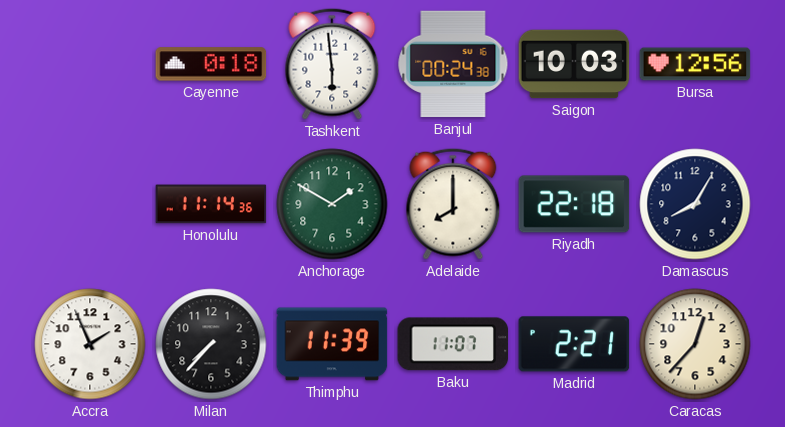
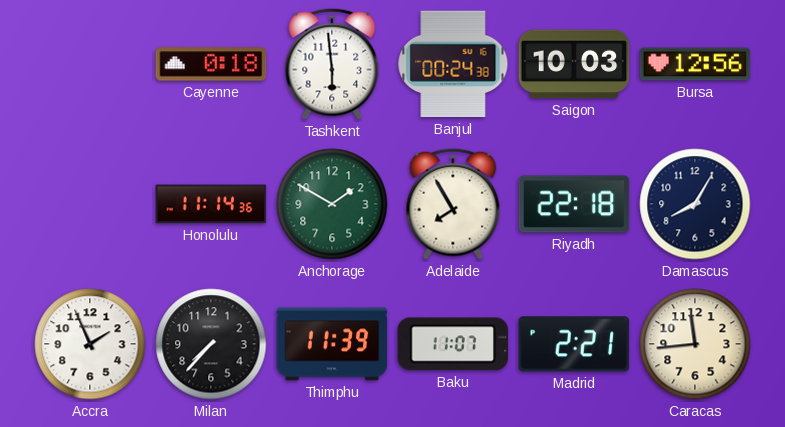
Adelaide: 8:00 -> 7:55
Caracas: 12:37 -> 11:44
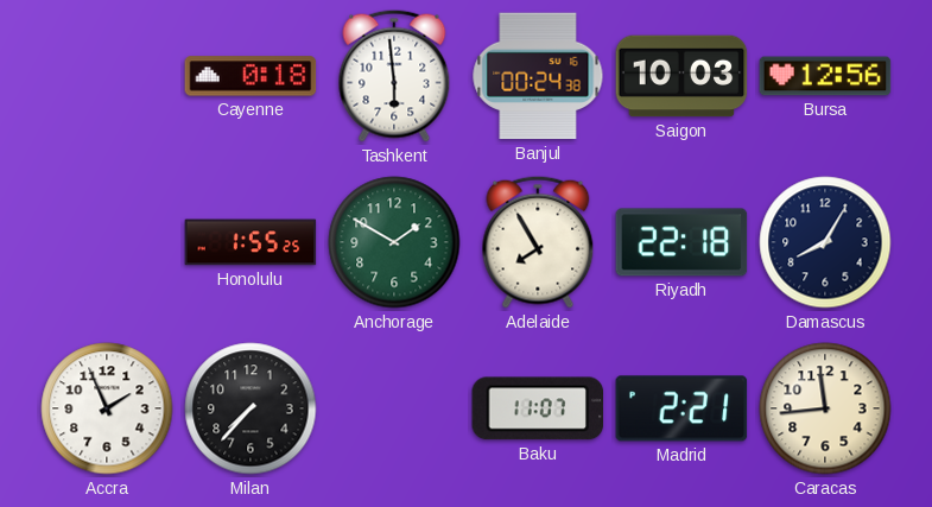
Honolulu: 11:14 -> 1:55
Thimphu: 11:39 -> none
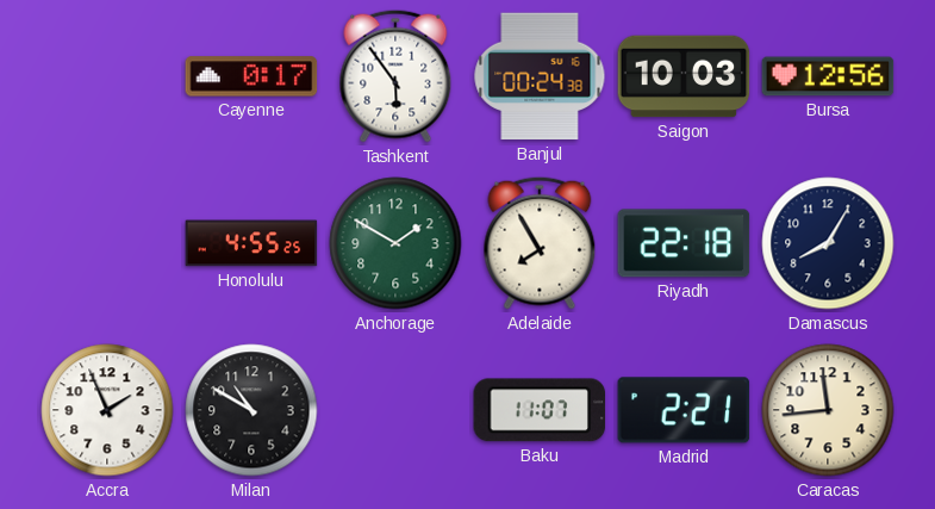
Cayenne: 0:18 -> 0:17
Tashkent: 5:59 -> 5:54
Honolulu: 1:55 -> 4:55
Milan: 7:37 -> 10:50
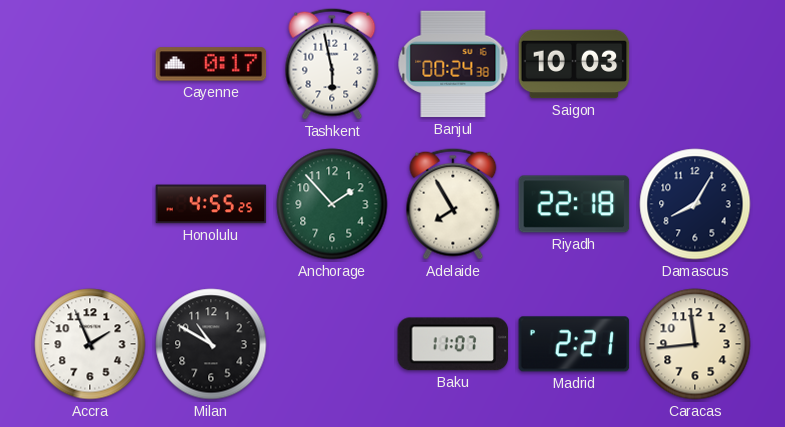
Tashkent: 5:54 -> 5:58
Bursa: 12:56 -> none
Anchorage: 1:50 -> 1:53
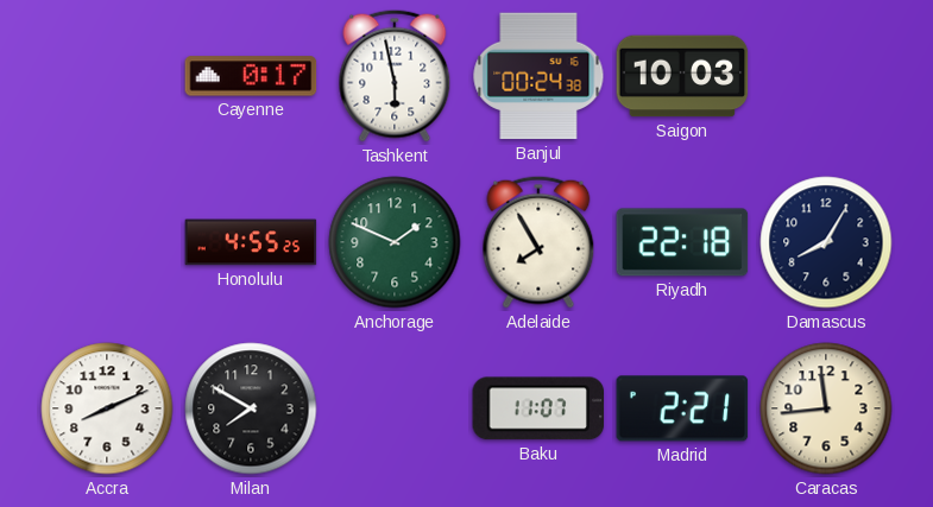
Anchorage: 1:53 -> 1:49
Accra: 1:56 -> 8:11
Milan: 10:50 -> 7:50
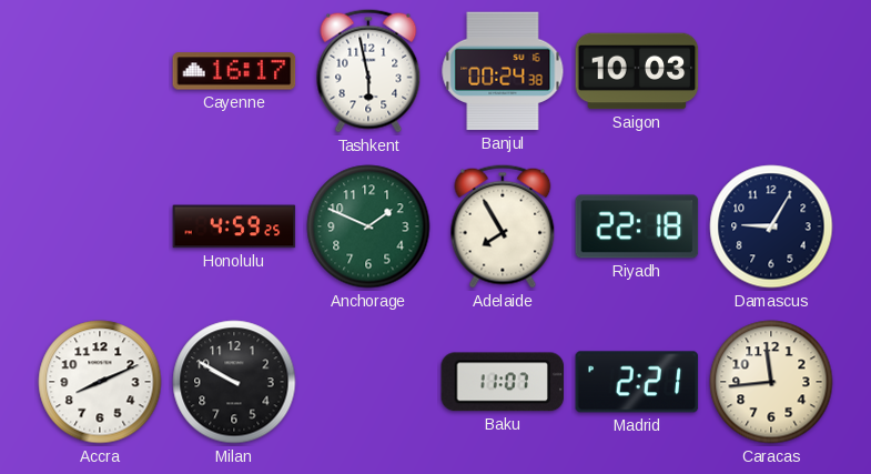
Cayenne: 0:17 -> 16:17
Honolulu: 4:55 -> 4:59
Damascus: 8:05 -> 9:05
Milan: 7:50 -> 9:50
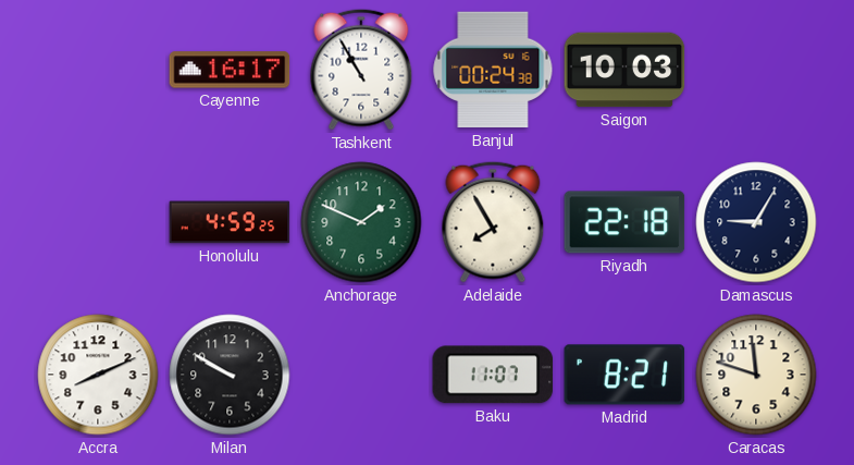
Tashkent: 5:58 -> 10:55
Madrid: 2:21 -> 8:21
Caracas: 11:44 -> 11:48
